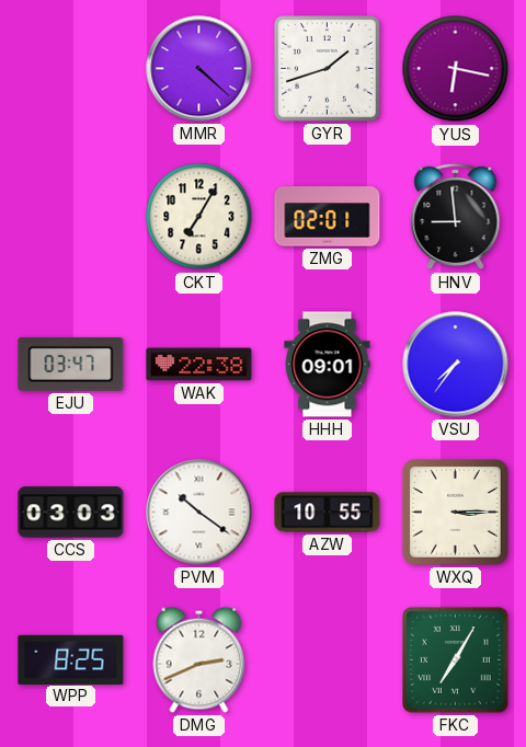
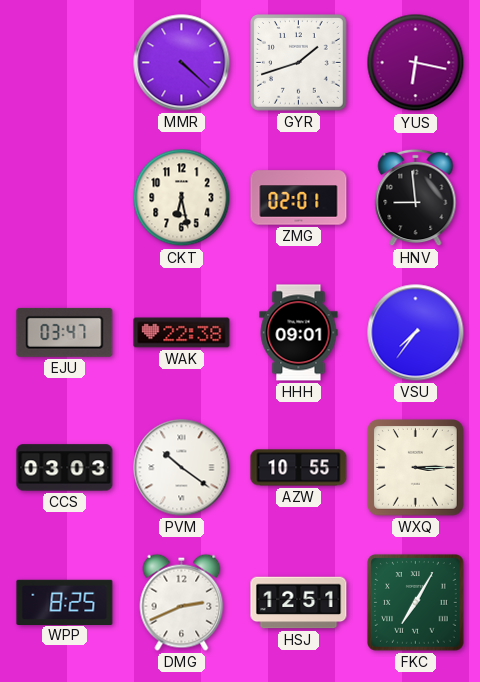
CKT: 7:05 -> 6:28
HSJ: none -> 12:51
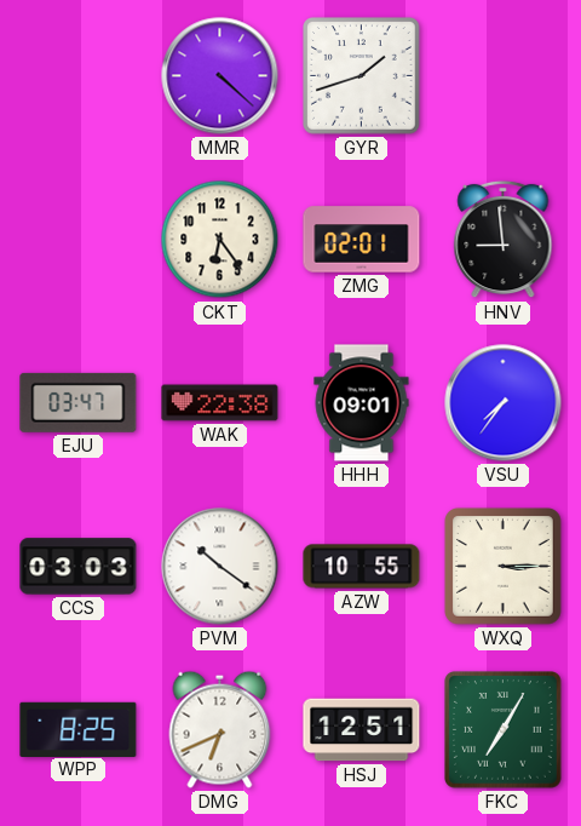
YUS: 6:17 -> none
CKT: 6:28 -> 6:24
DMG: 2:41 -> 6:41
